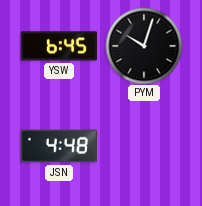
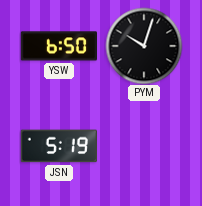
YSW: 6:45 -> 6:50
JSN: 4:48 -> 5:19
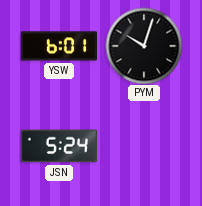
YSW: 6:50 -> 6:01
JSN: 5:19 -> 5:24
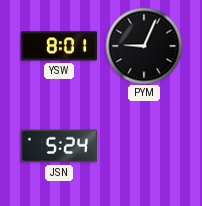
YSW: 6:01 -> 8:01
PYM: 10:03 -> 9:04
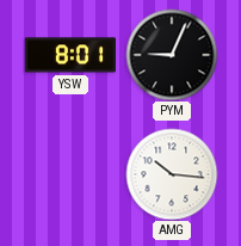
JSN: 5:24 -> none
AMG: none -> 10:16
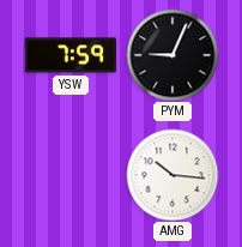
YSW: 8:01 -> 7:59
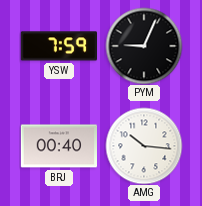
BRJ: none -> 00:40
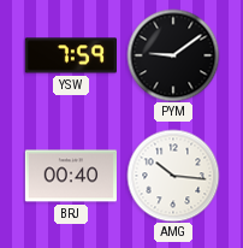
PYM: 9:04 -> 9:09
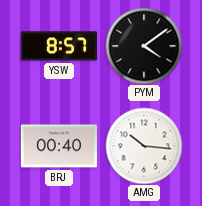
YSW: 7:59 -> 8:57
PYM: 9:09 -> 4:09
